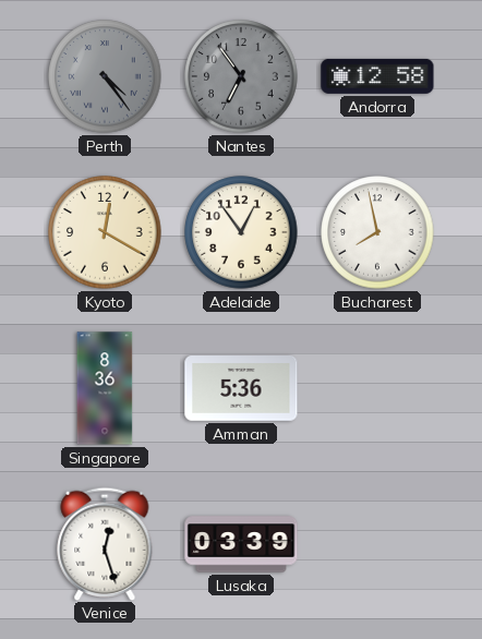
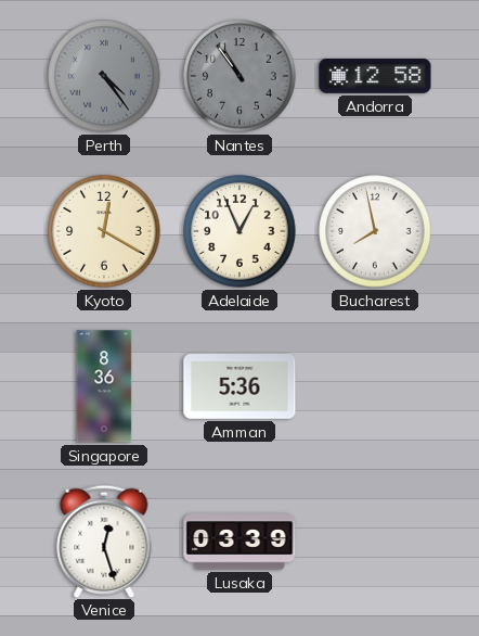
Nantes: 6:54 -> 10:54
Adelaide: 12:54 -> 12:56
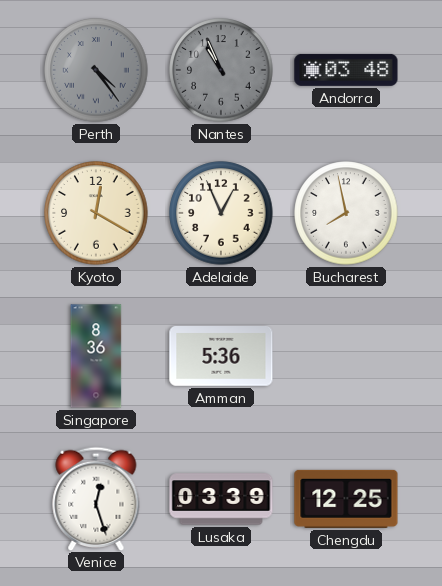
Nantes: 10:54 -> 10:56
Andorra: 12:58 -> 03:48
Chengdu: none -> 12:25
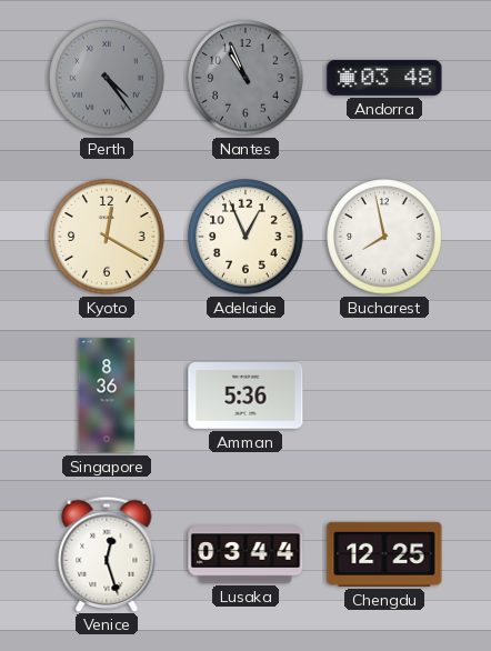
Lusaka: 03:39 -> 03:44
